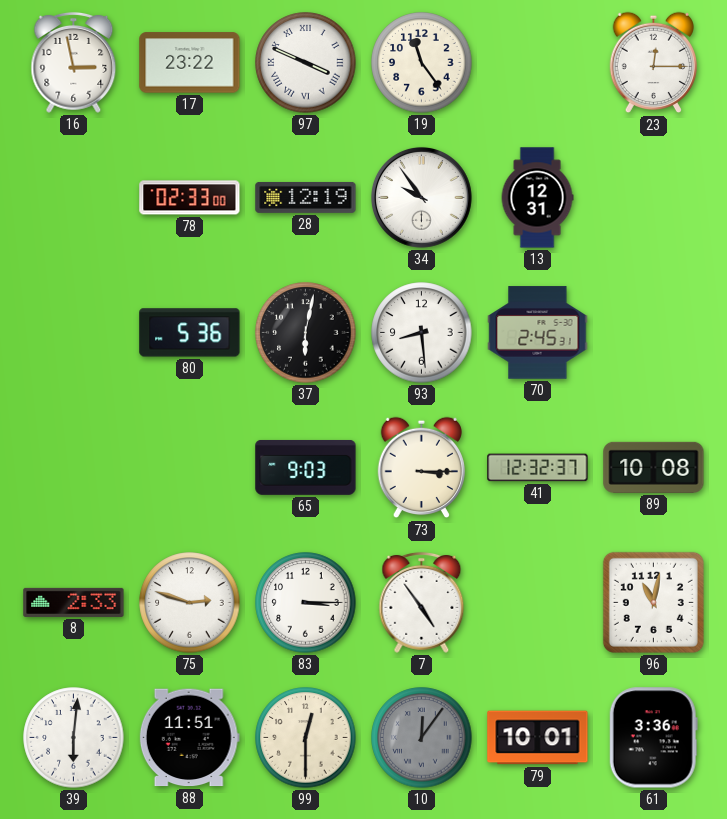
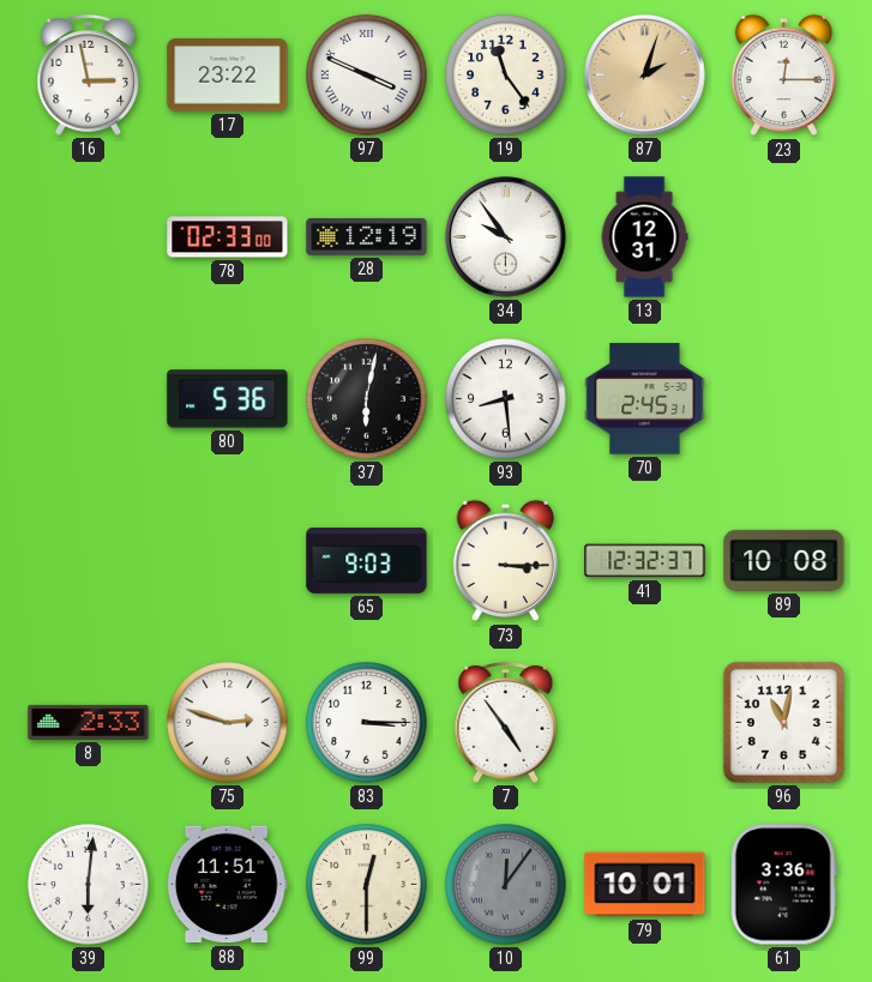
87: none -> 2:03
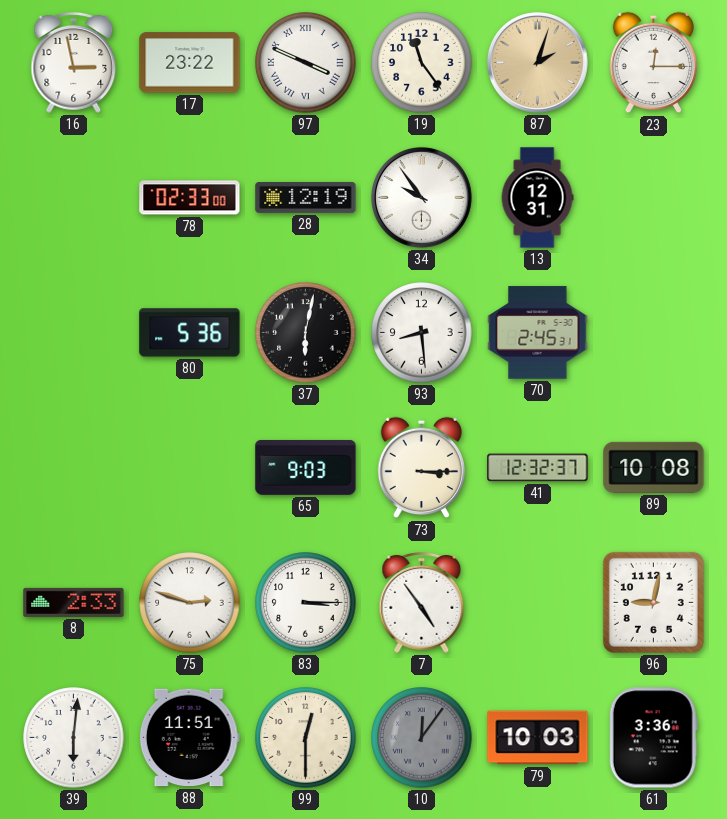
96: 11:02 -> 9:02
79: 10:01 -> 10:03
